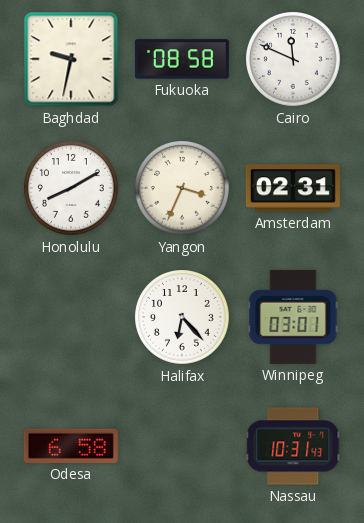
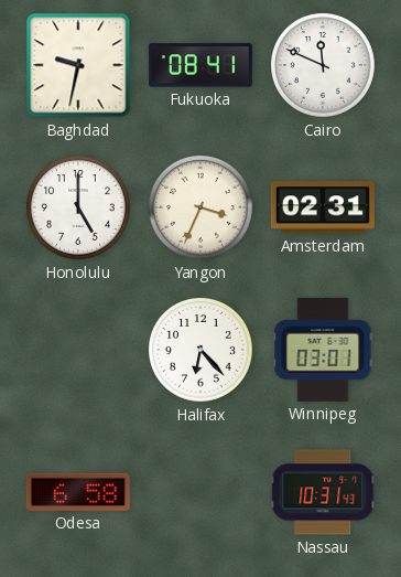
Fukuoka: 08:58 -> 08:41
Honolulu: 8:10 -> 5:00
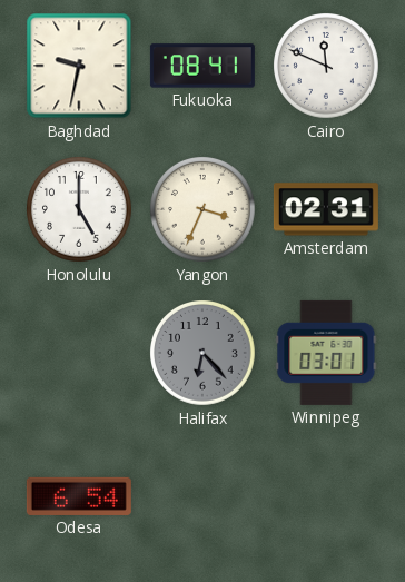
Halifax dial: white -> grey
Odesa: 6:58 -> 6:54
Nassau: 10:31 -> none
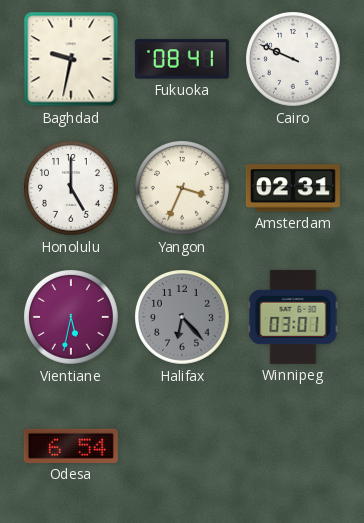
Cairo: 11:49 -> 9:49
Vientiane: none -> 5:32
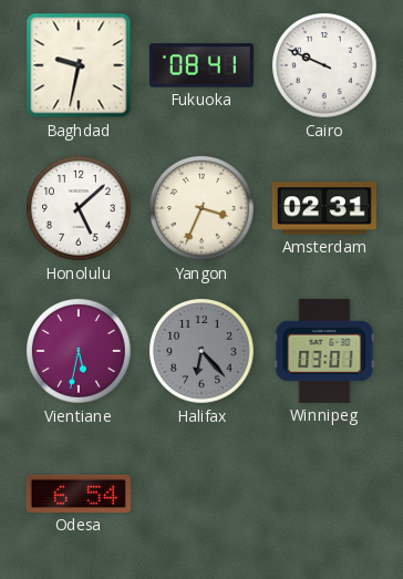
Honolulu: 5:00 -> 5:08
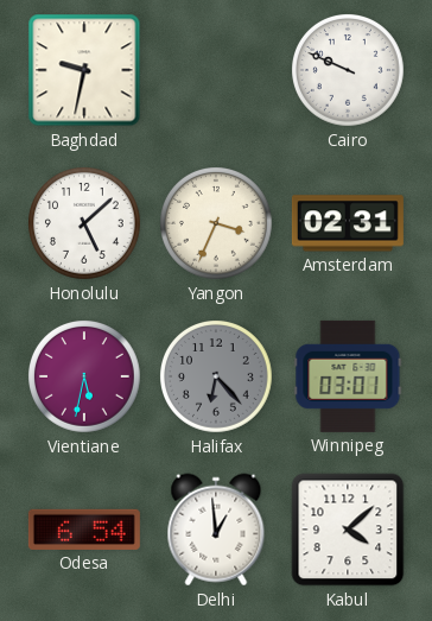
Fukuoka: 08:41 -> none
Delhi: none -> 12:59
Kabul: none -> 4:08
